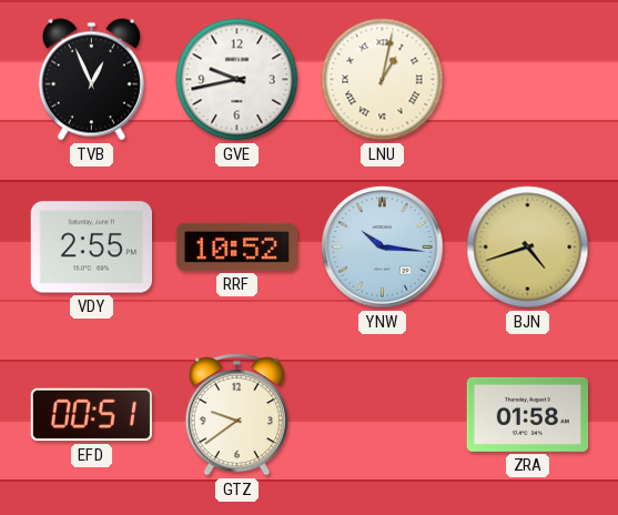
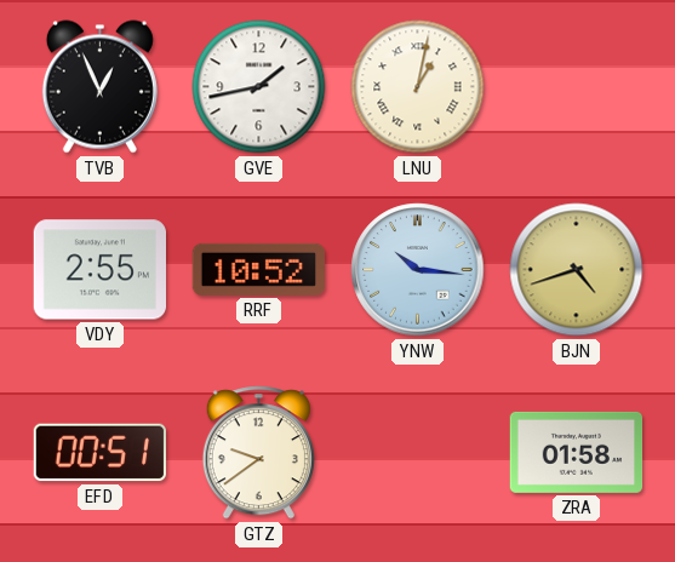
GVE: 9:43 -> 1:43
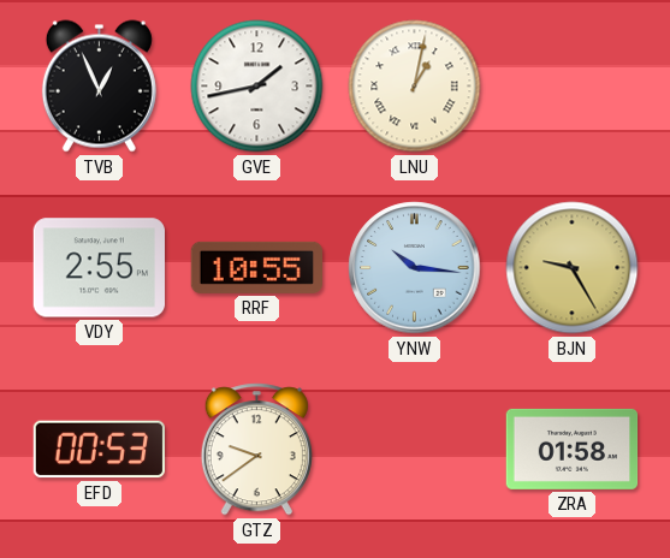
RRF: 10:52 -> 10:55
BJN: 4:42 -> 9:25
EFD: 00:51 -> 00:53
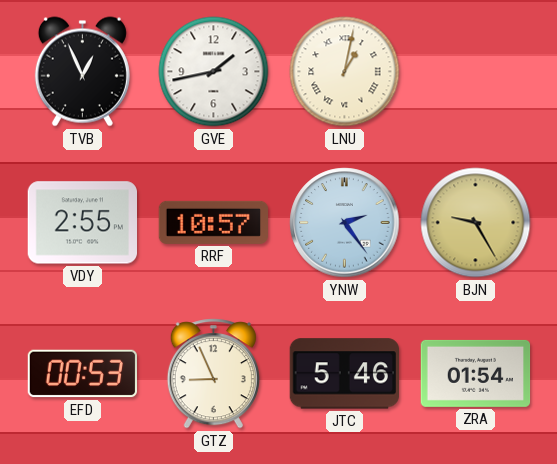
RRF: 10:55 -> 10:57
YNW: 10:16 -> 2:24
GTZ: 9:39 -> 8:56
JTC: none -> 5:46
ZRA: 01:58 -> 01:54
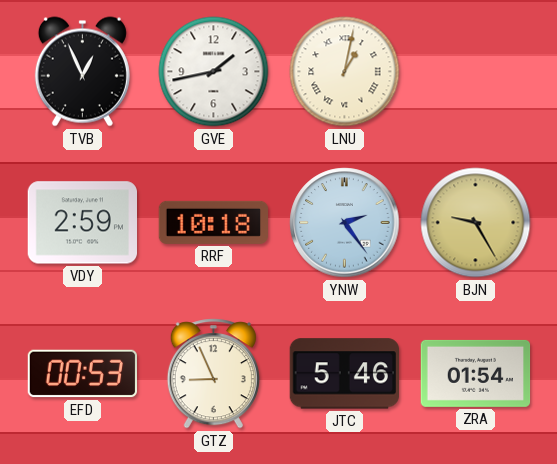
VDY: 2:55 -> 2:59
RRF: 10:57 -> 10:18
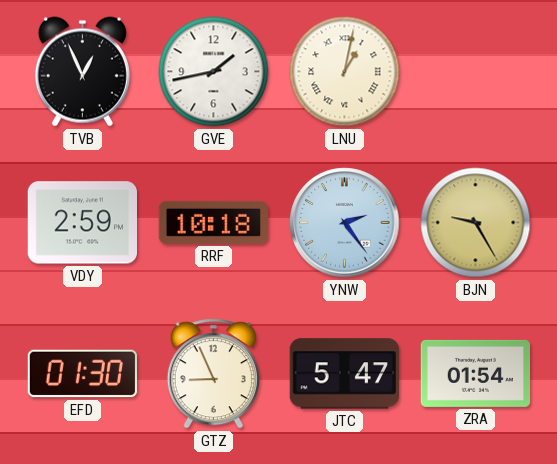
EFD: 00:53 -> 01:30
JTC: 5:46 -> 5:47
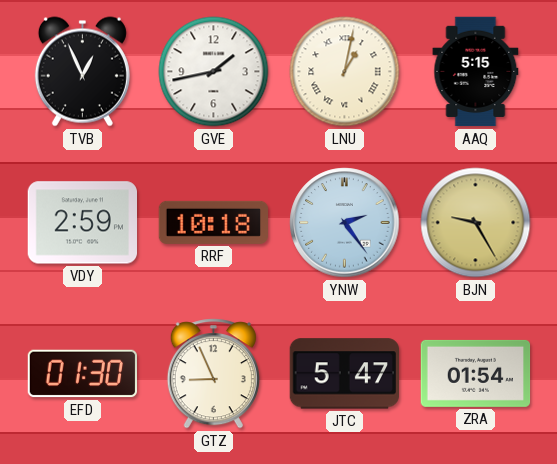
AAQ: none -> 5:15
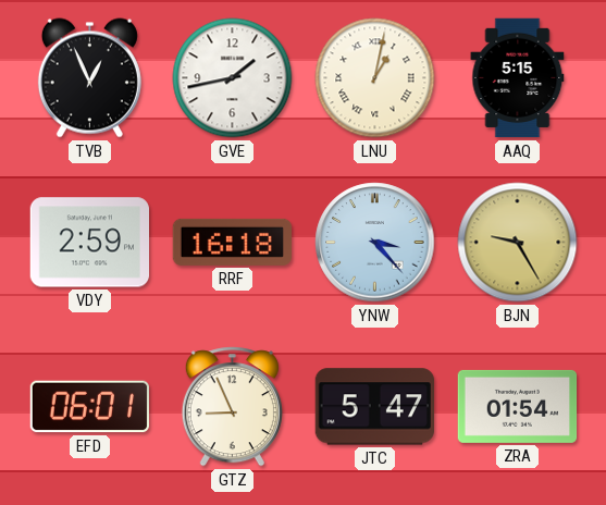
RRF: 10:18 -> 16:18
YNW: 2:24 -> 3:23
EFD: 01:30 -> 06:01
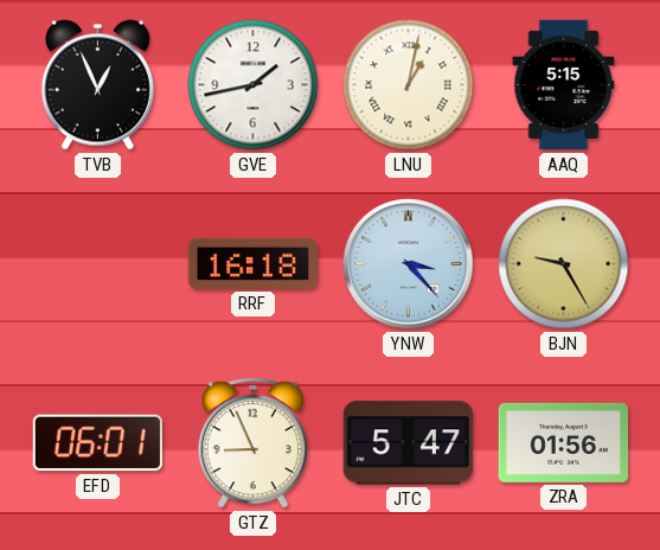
VDY: 2:59 -> none
ZRA: 01:54 -> 01:56
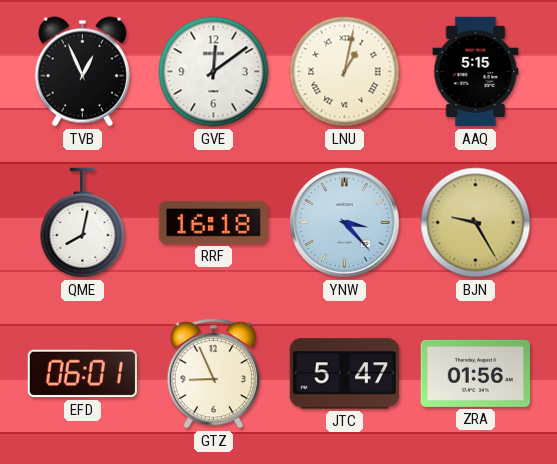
GVE: 1:43 -> 12:09
QME: none -> 8:02
